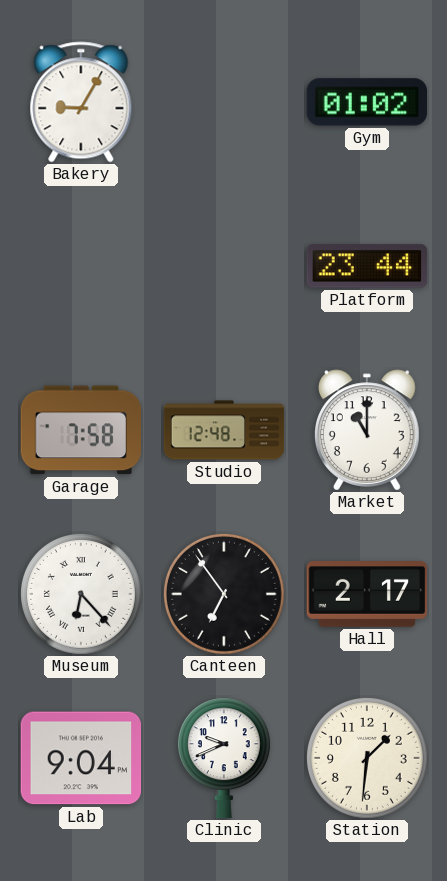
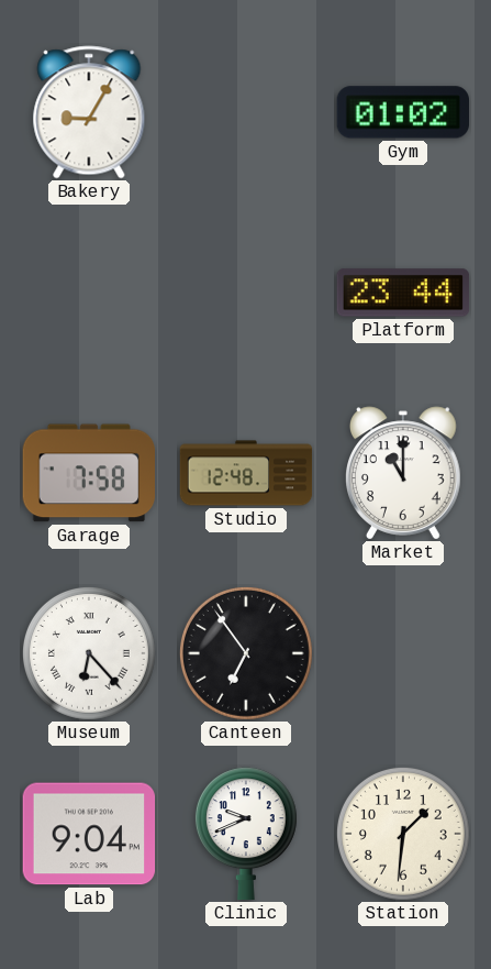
Hall: 2:17 -> none
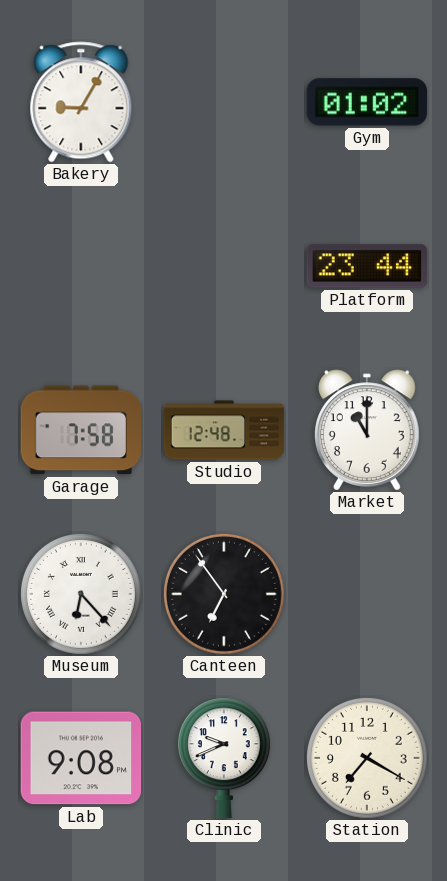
Lab: 9:04 -> 9:08
Station: 1:31 -> 7:20
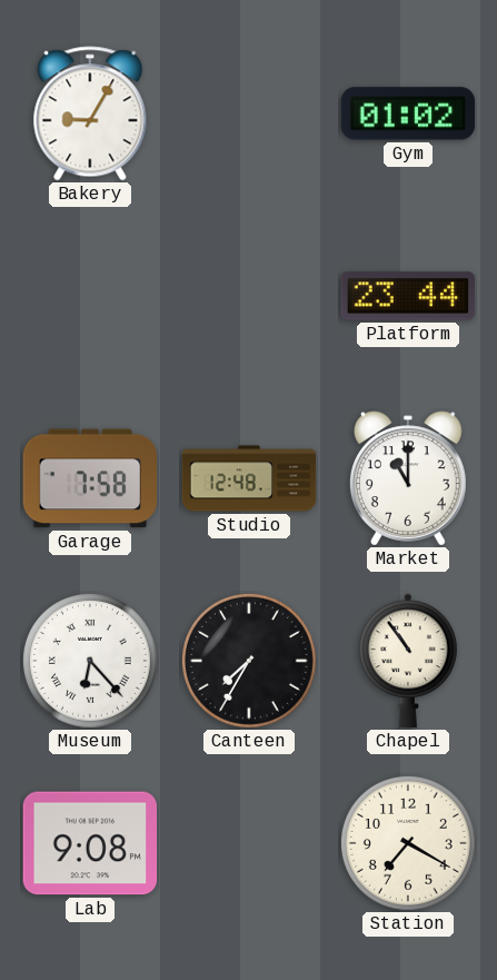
Canteen: 6:54 -> 7:35
Chapel: none -> 10:54
Clinic: 9:41 -> none
